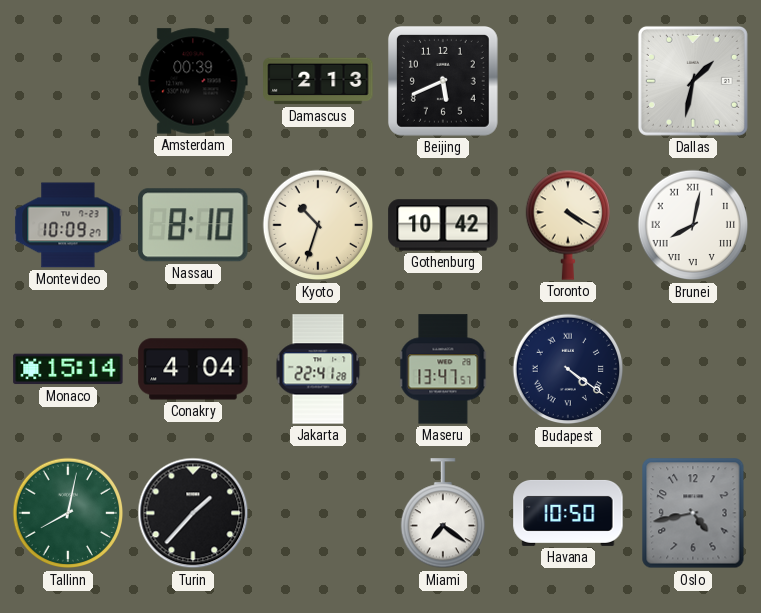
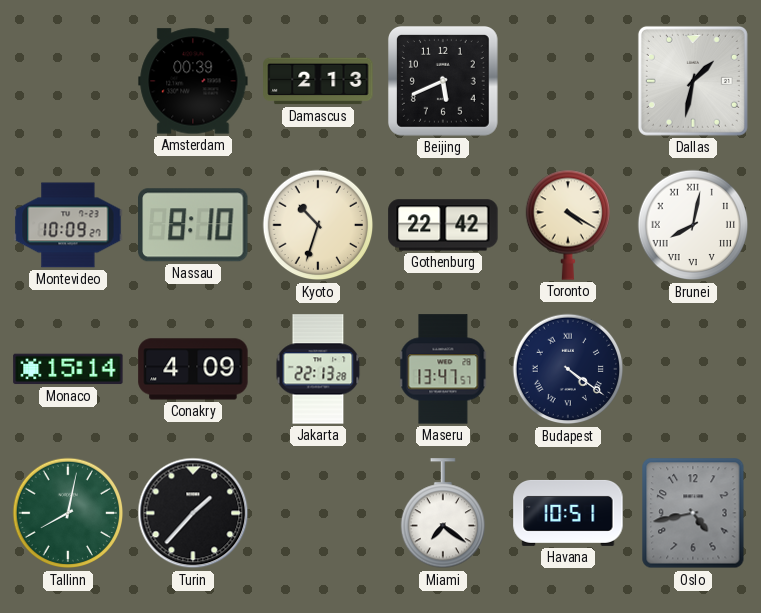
Gothenburg: 10:42 -> 22:42
Conakry: 4:04 -> 4:09
Jakarta: 22:41 -> 22:13
Havana: 10:50 -> 10:51
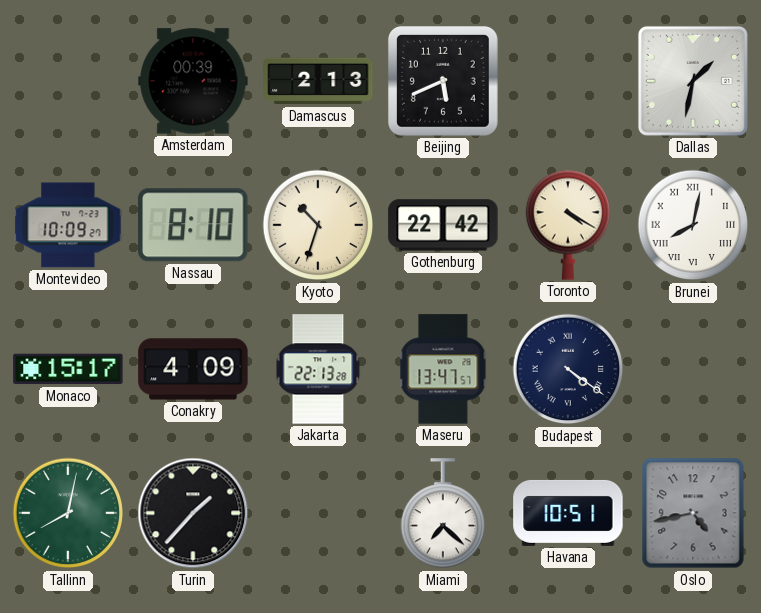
Monaco: 15:14 -> 15:17
Miami: 7:21 -> 7:22
